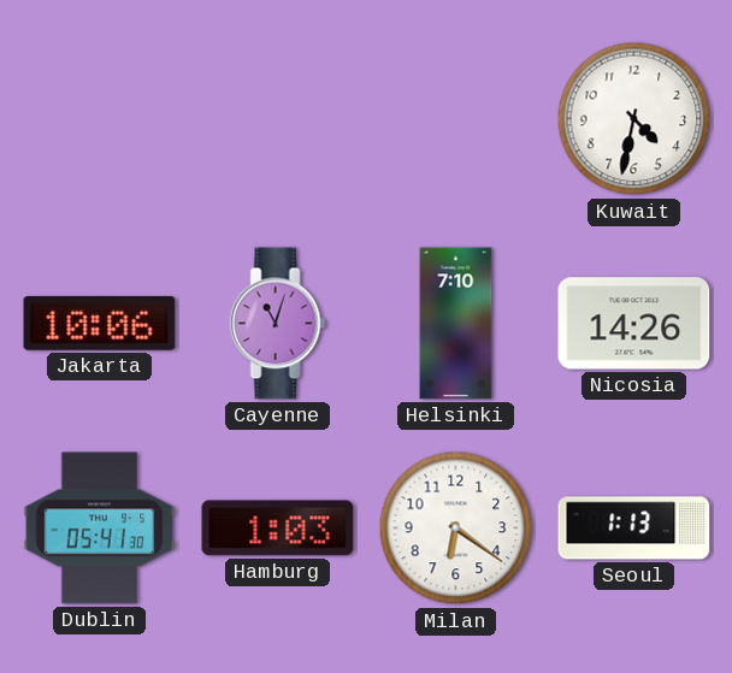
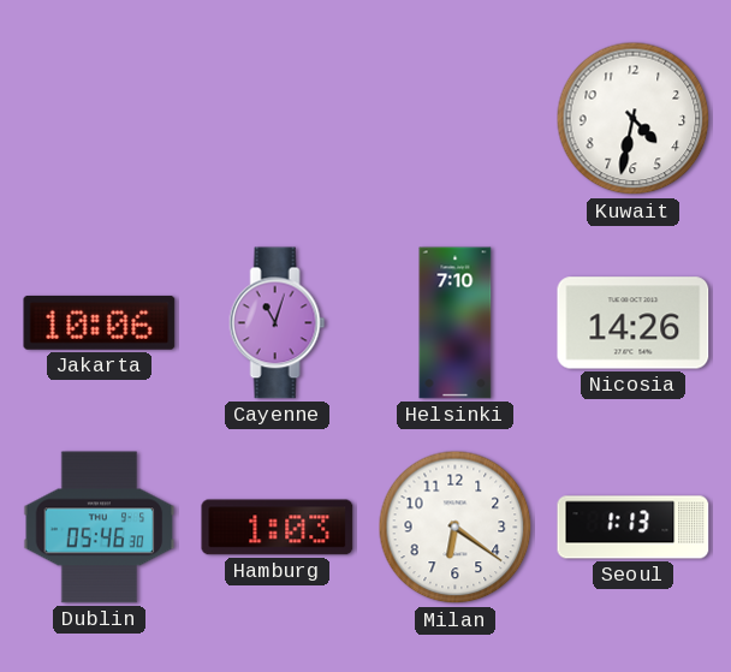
Dublin: 05:41 -> 05:46
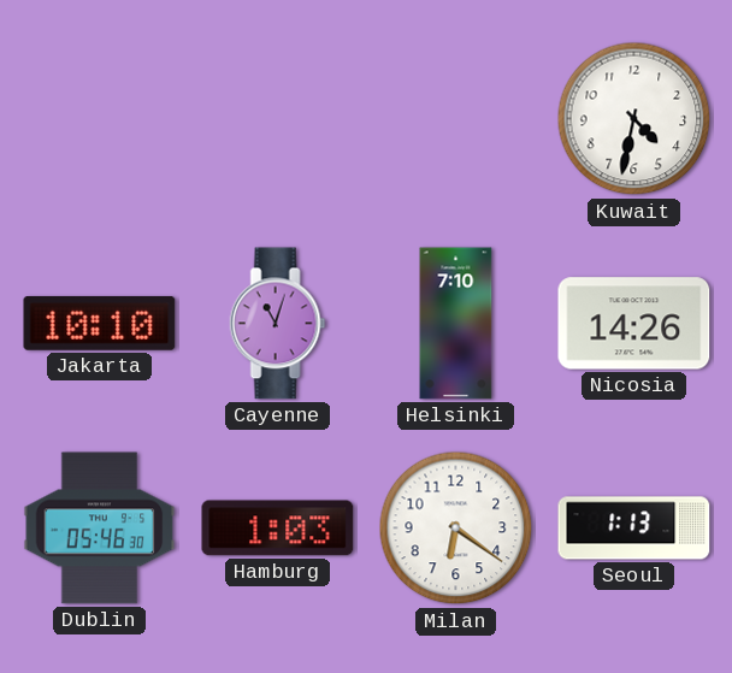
Jakarta: 10:06 -> 10:10
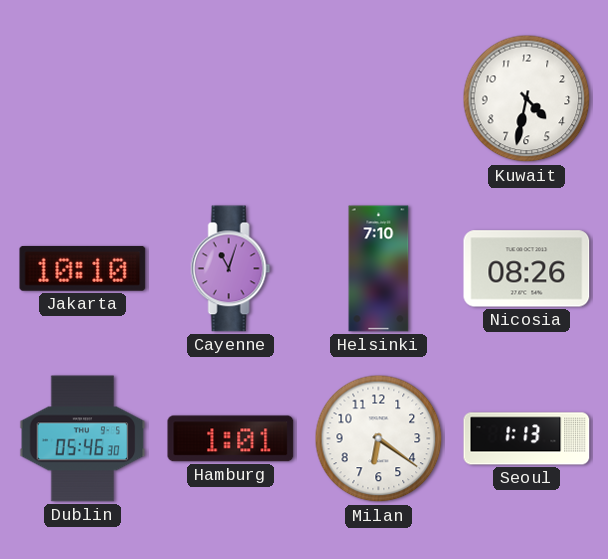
Nicosia: 14:26 -> 08:26
Hamburg: 1:03 -> 1:01
